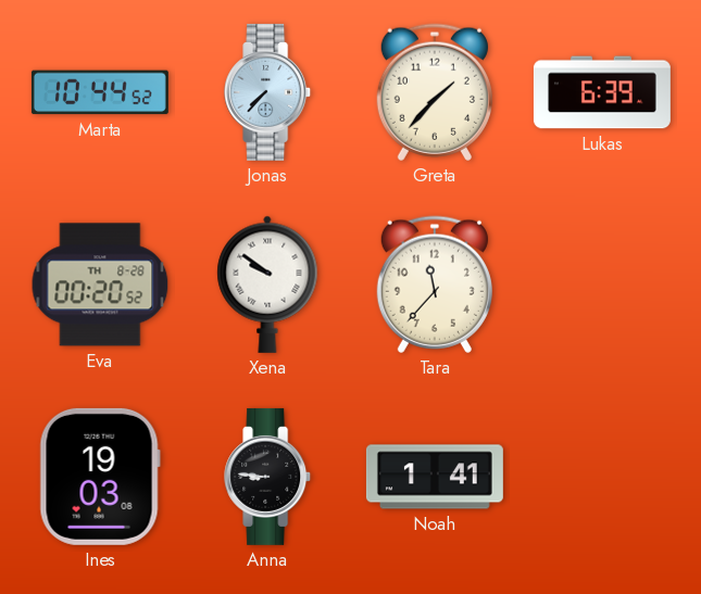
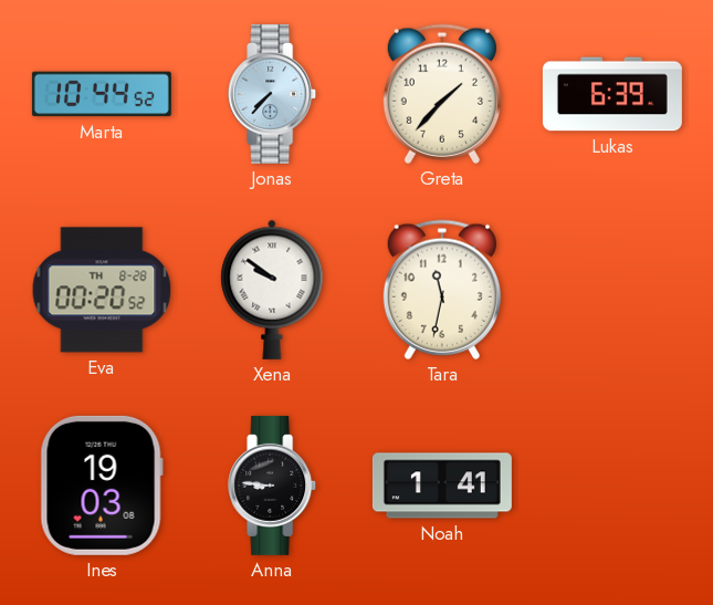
Tara: 11:37 -> 11:32
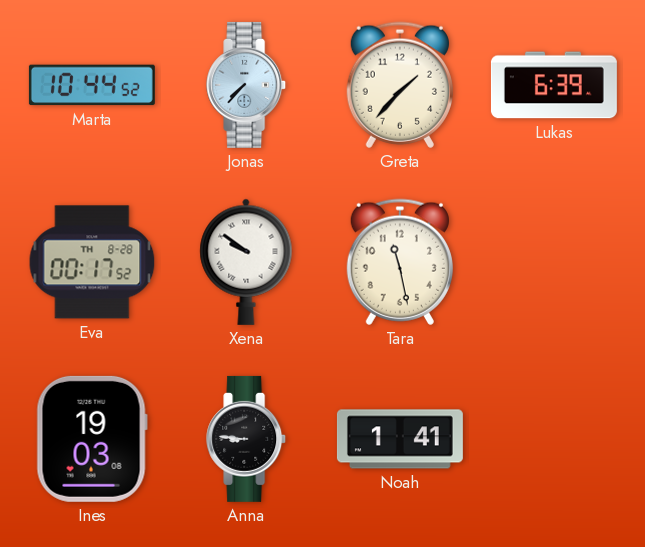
Eva: 00:20 -> 00:17
Tara: 11:32 -> 11:28
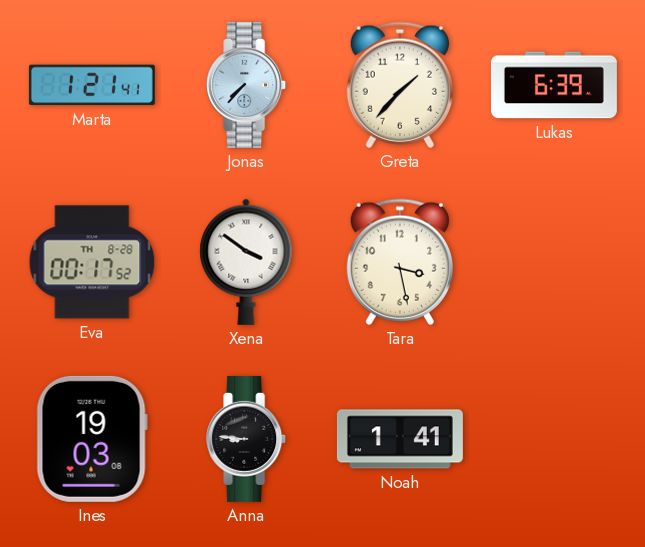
Marta: 10:44 -> 1:21
Xena: 9:51 -> 3:51
Tara: 11:28 -> 3:28
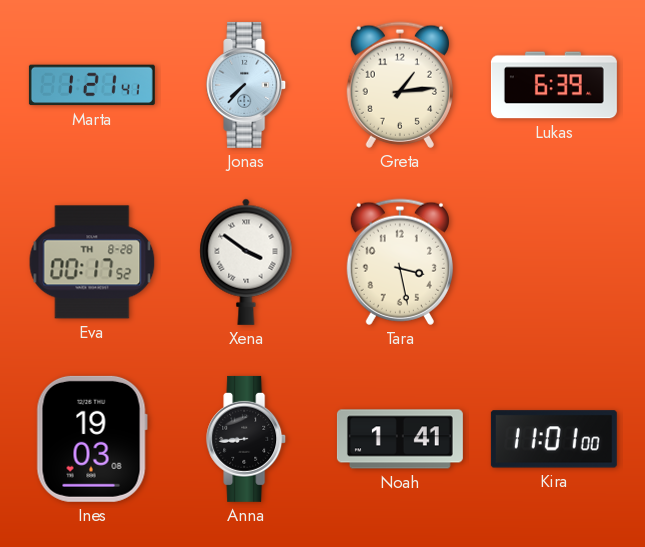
Greta: 1:37 -> 1:14
Anna: 8:46 -> 8:44
Kira: none -> 11:01
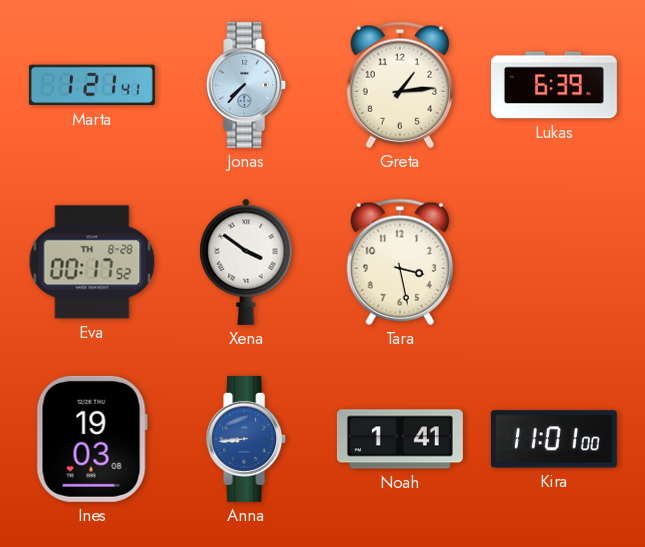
Anna dial: black -> blue
